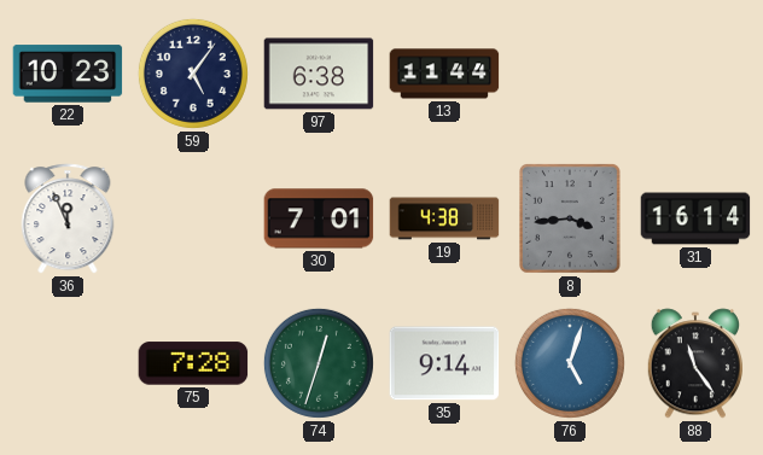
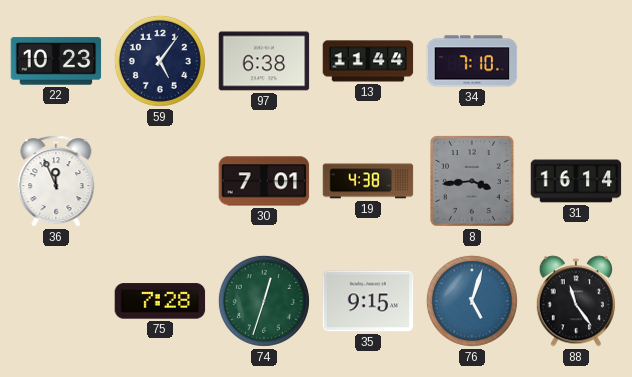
34: none -> 7:10
35: 9:14 -> 9:15
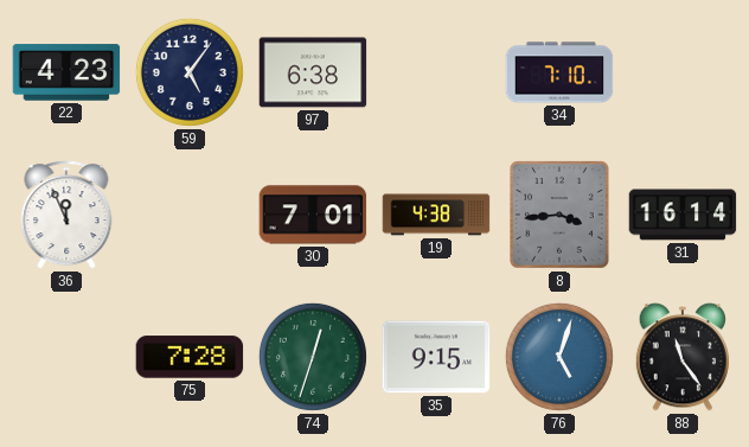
22: 10:23 -> 4:23
13: 11:44 -> none
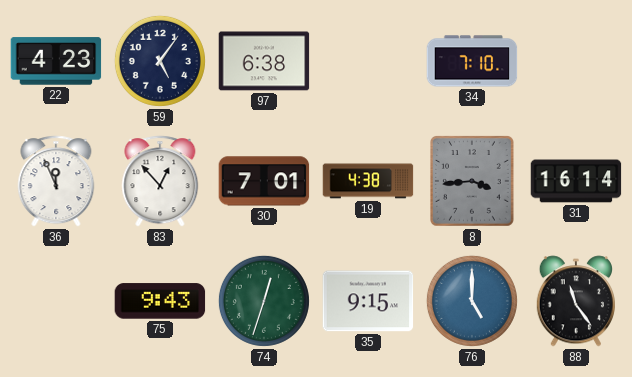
83: none -> 12:53
75: 7:28 -> 9:43
76: 5:03 -> 5:00
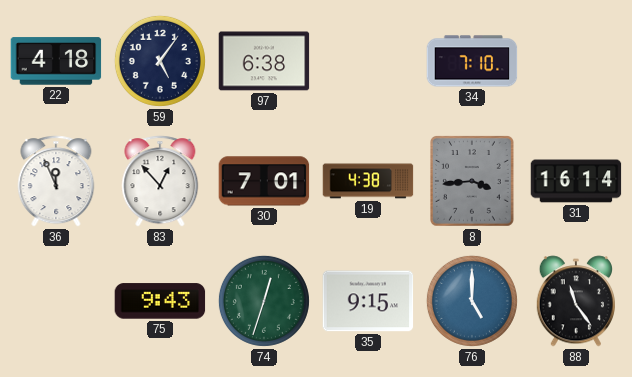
22: 4:23 -> 4:18
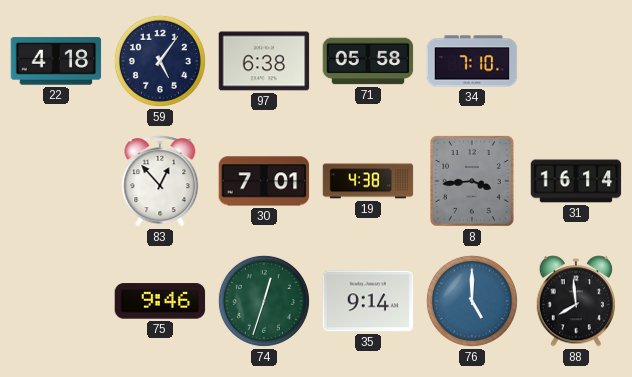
71: none -> 05:58
36: 11:56 -> none
75: 9:43 -> 9:46
35: 9:15 -> 9:14
88: 11:24 -> 7:59
